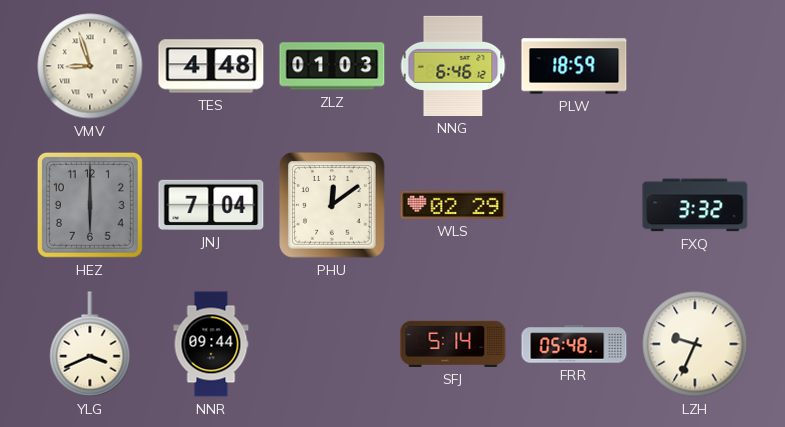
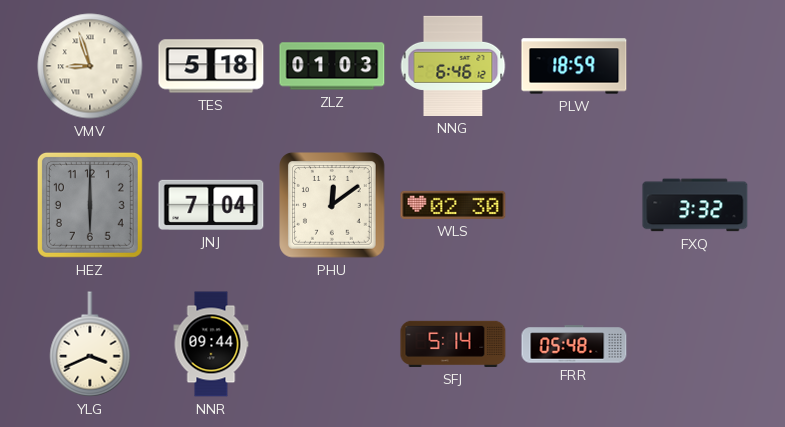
TES: 4:48 -> 5:18
WLS: 02:29 -> 02:30
LZH: 9:34 -> none
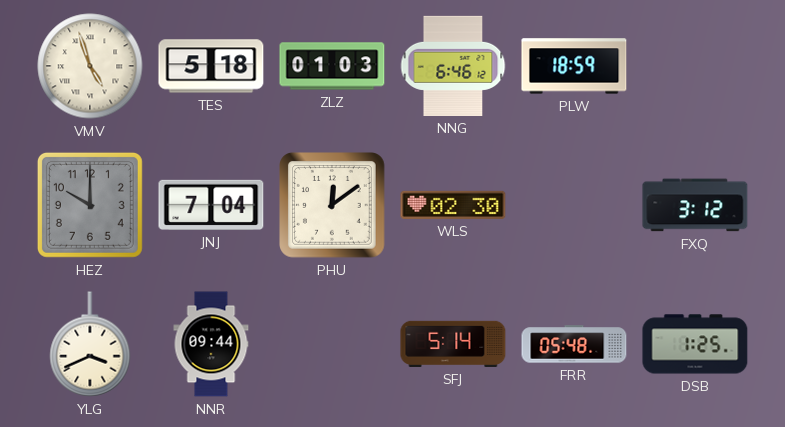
VMV: 8:57 -> 4:57
HEZ: 6:00 -> 10:00
FXQ: 3:32 -> 3:12
DSB: none -> 1:25
